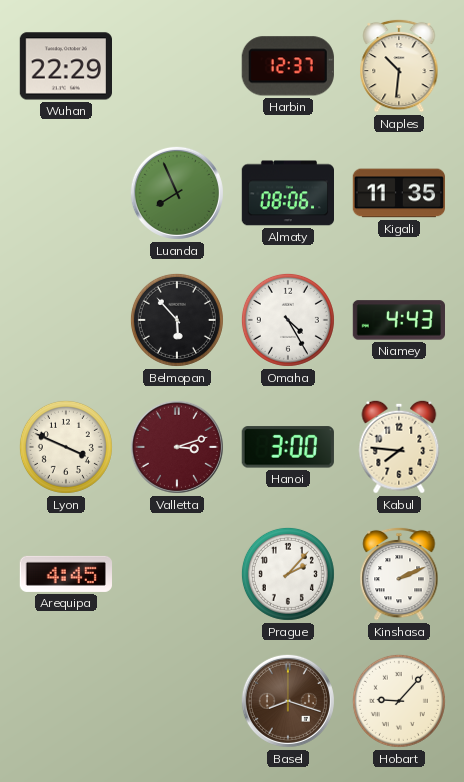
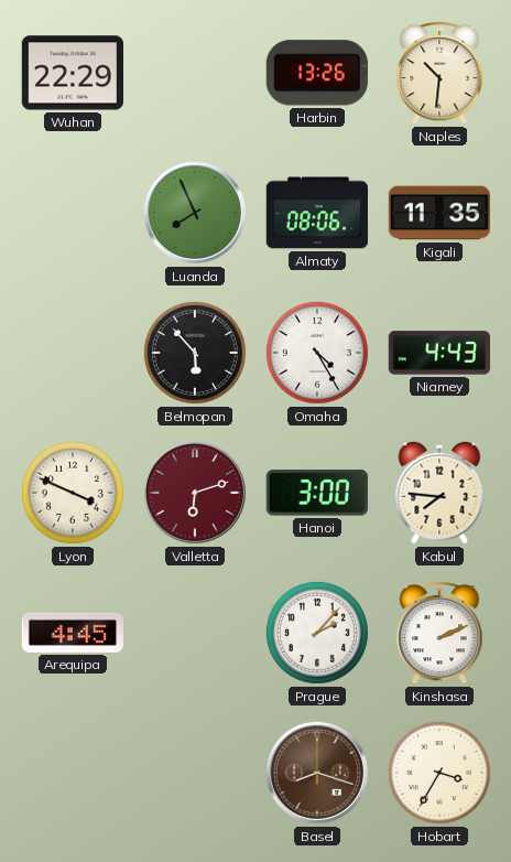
Harbin: 12:37 -> 13:26
Valletta: 3:12 -> 6:12
Hobart: 9:07 -> 3:35
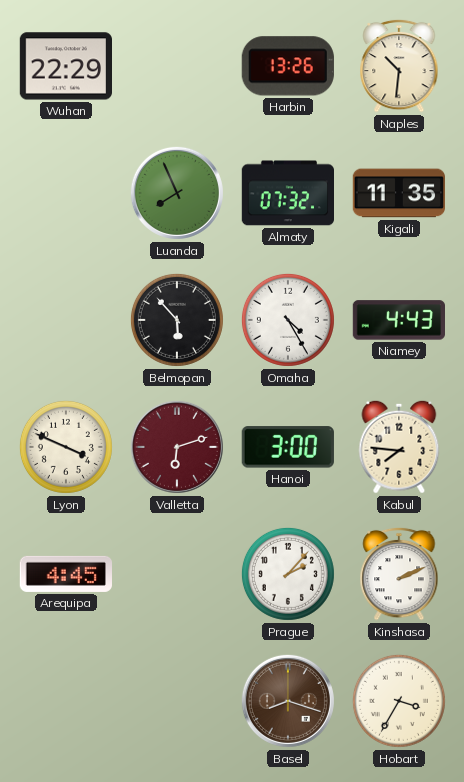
Almaty: 08:06 -> 07:32
